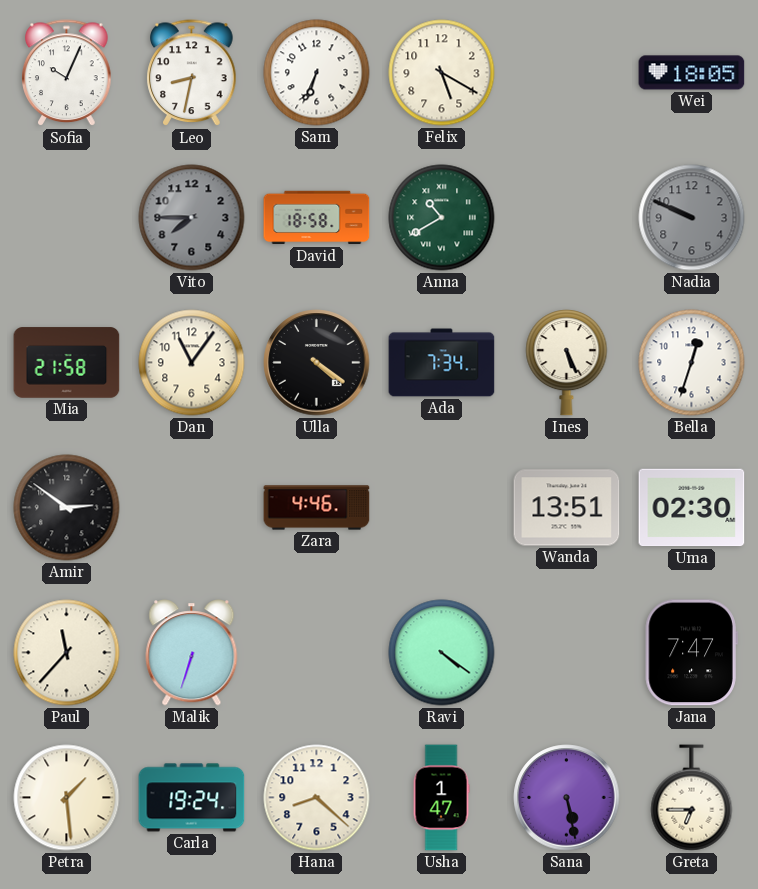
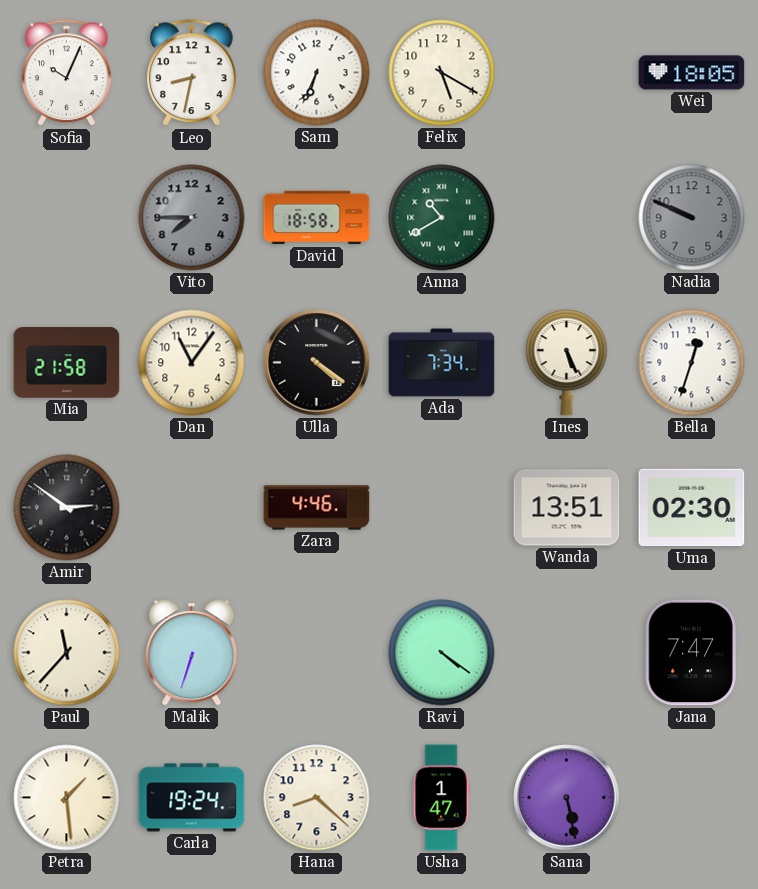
Greta: 6:45 -> none
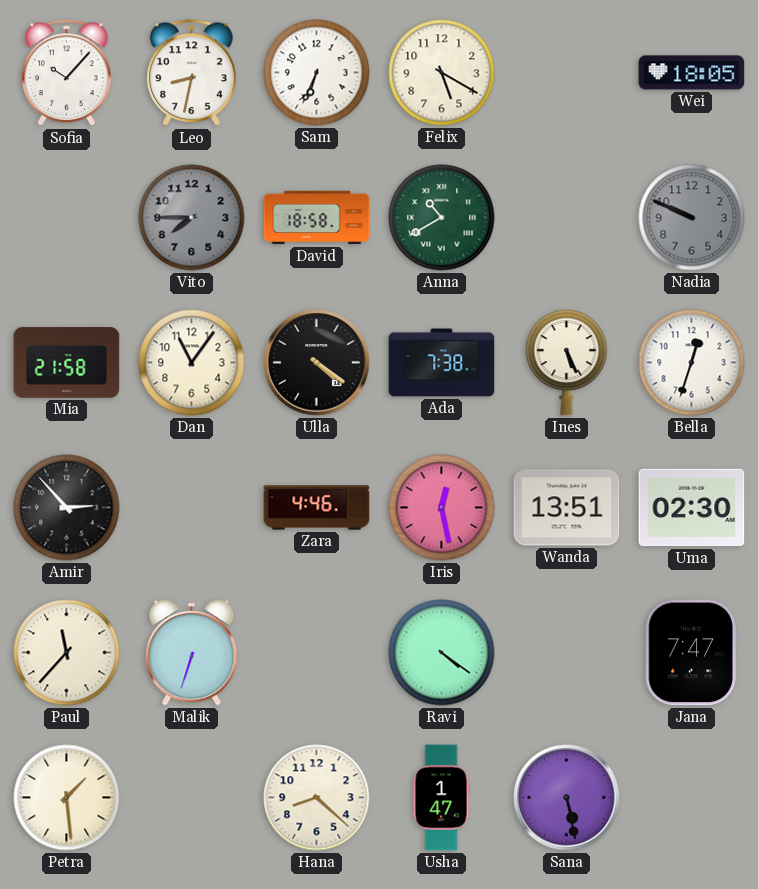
Sofia: 10:04 -> 10:07
Ada: 7:34 -> 7:38
Amir: 2:51 -> 2:53
Iris: none -> 12:28
Carla: 19:24 -> none
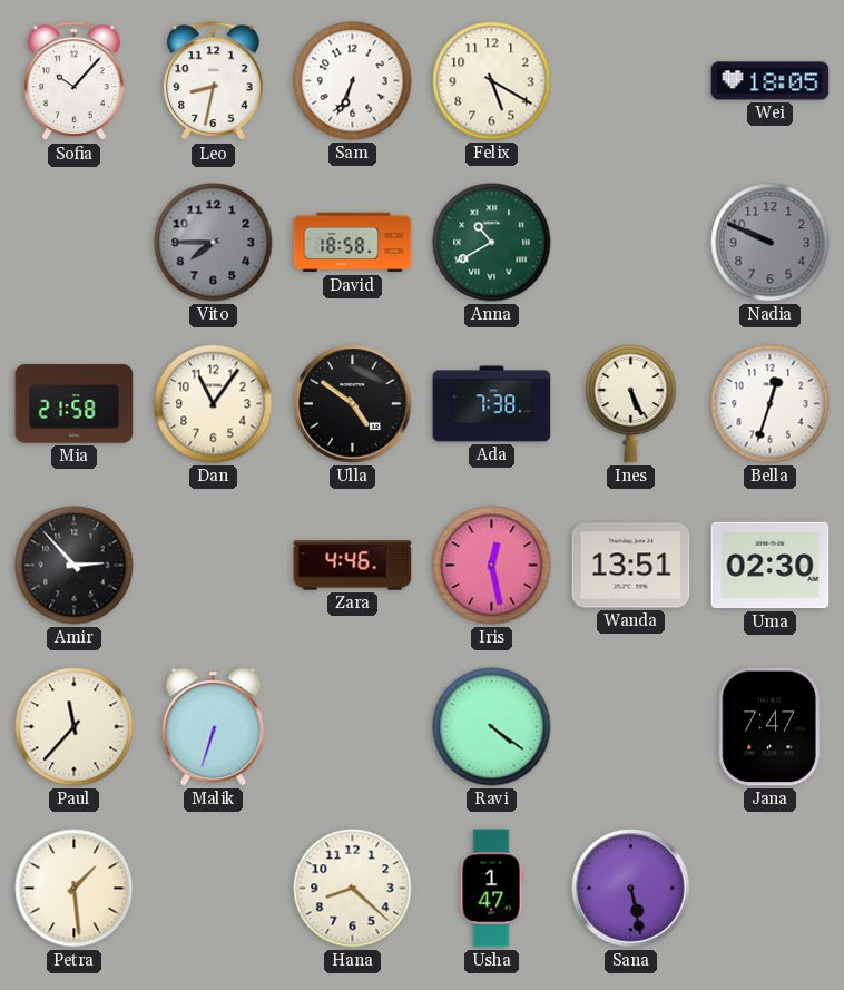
Ulla: 4:21 -> 4:51
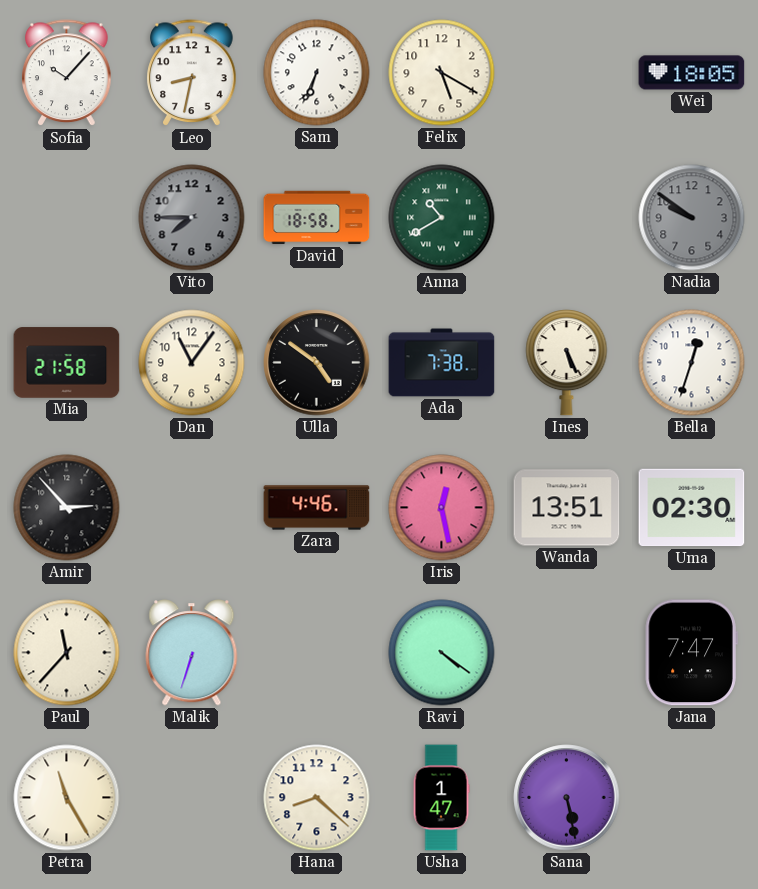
Nadia: 9:49 -> 9:51
Petra: 1:29 -> 11:25
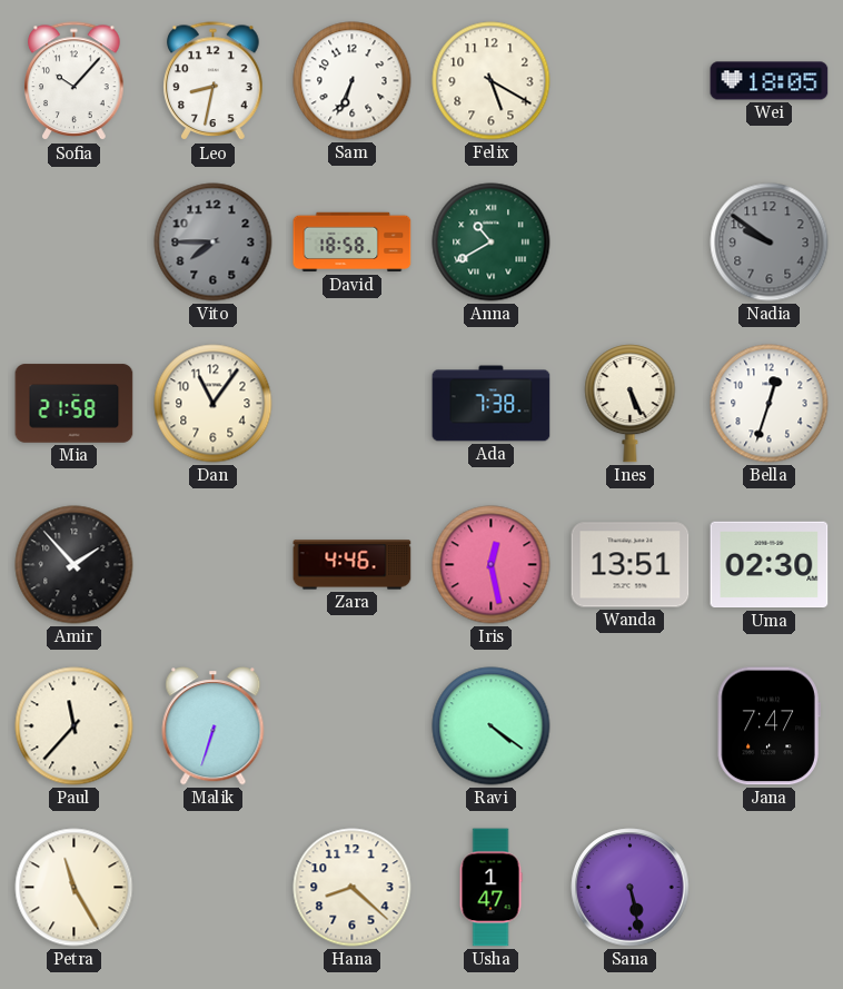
Ulla: 4:51 -> none
Amir: 2:53 -> 1:53
